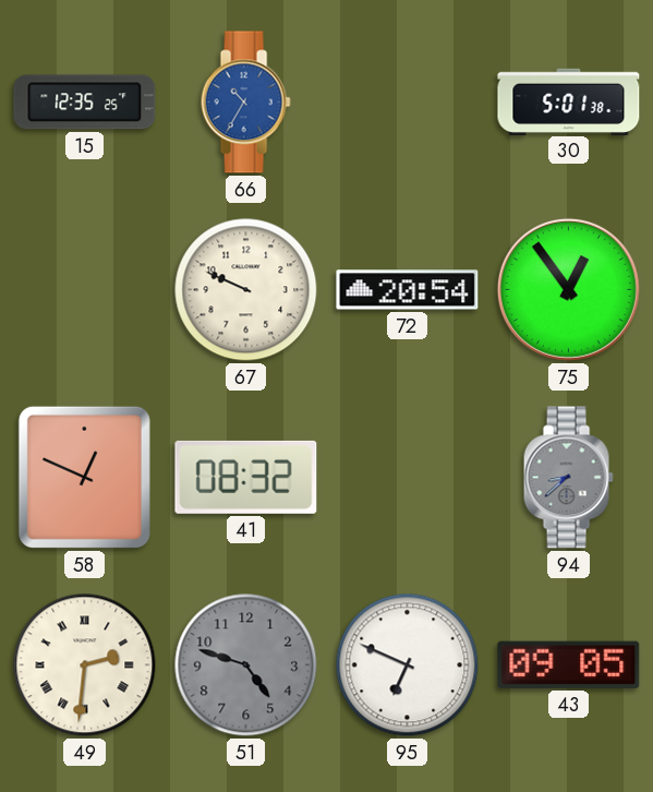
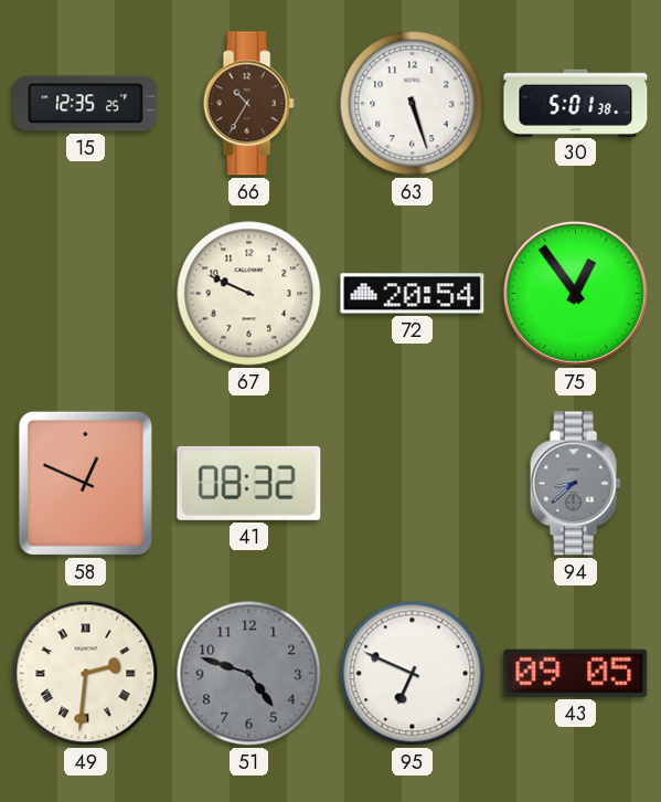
66 dial: blue -> brown
63: none -> 5:27
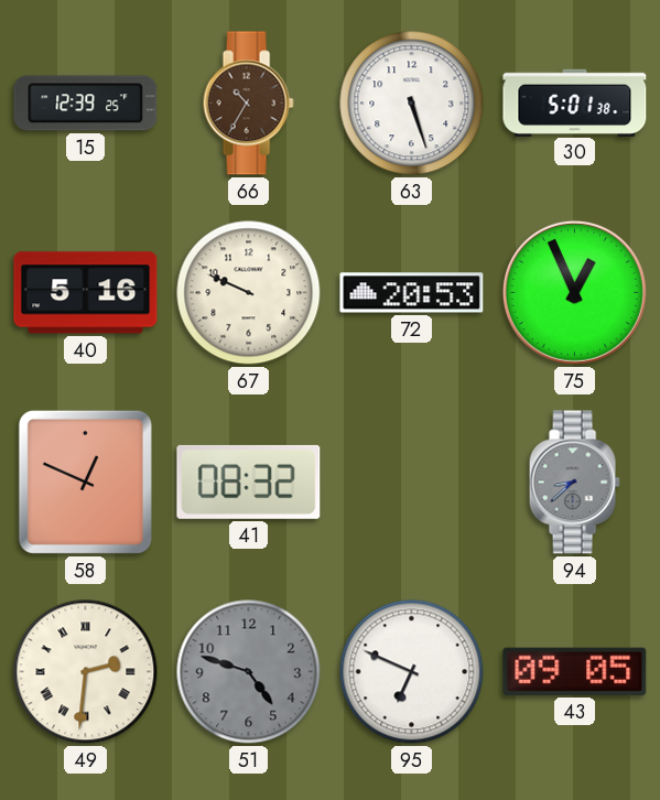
15: 12:35 -> 12:39
40: none -> 5:16
72: 20:54 -> 20:53
75: 12:54 -> 12:56
